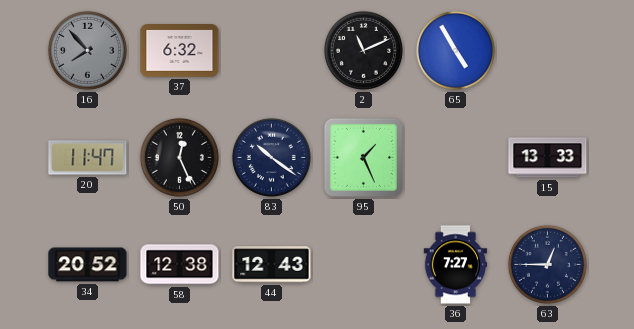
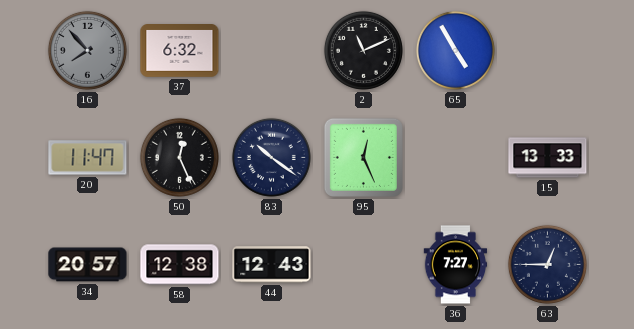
95: 1:26 -> 12:26
34: 20:52 -> 20:57
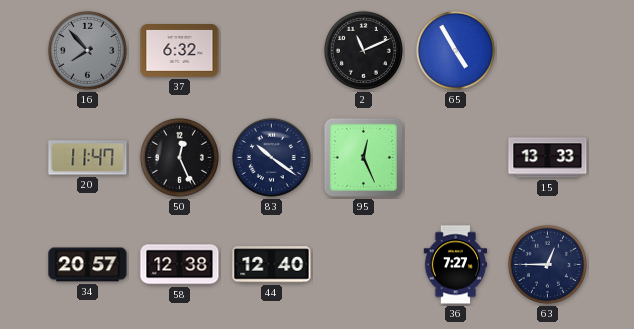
44: 12:43 -> 12:40
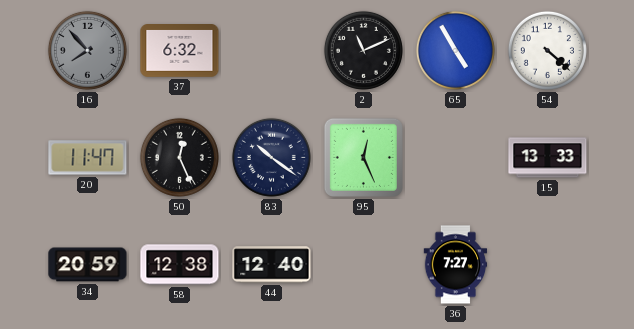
54: none -> 4:22
34: 20:57 -> 20:59
63: 12:45 -> none
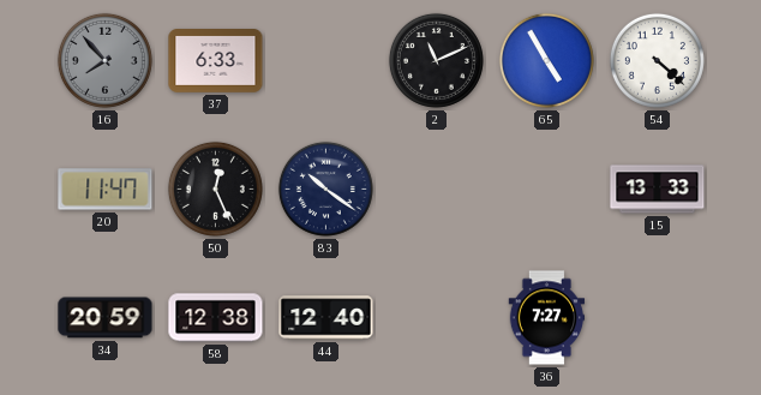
37: 6:32 -> 6:33
95: 12:26 -> none
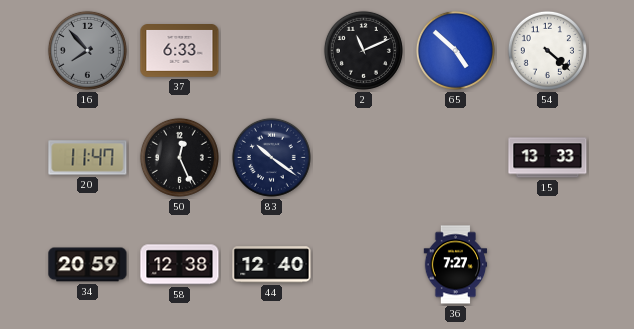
65: 4:55 -> 4:52
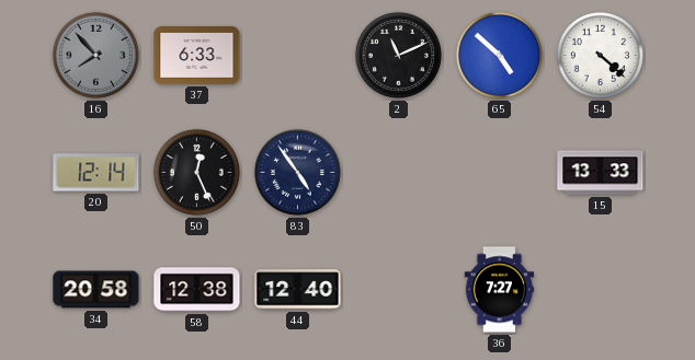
20: 11:47 -> 12:14
83: 10:21 -> 4:54
34: 20:59 -> 20:58
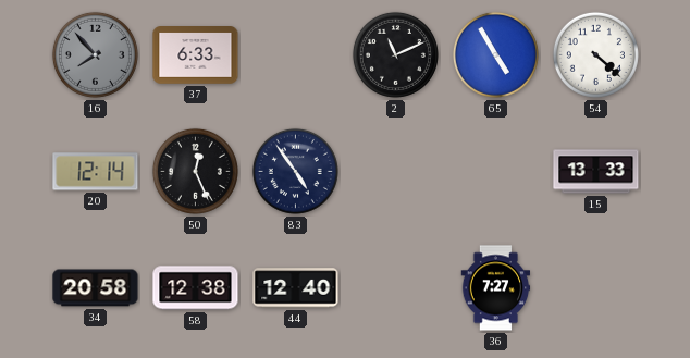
65: 4:52 -> 4:55
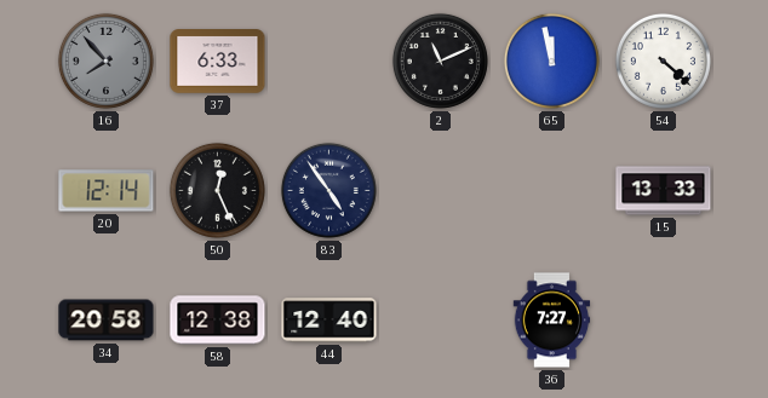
65: 4:55 -> 11:58
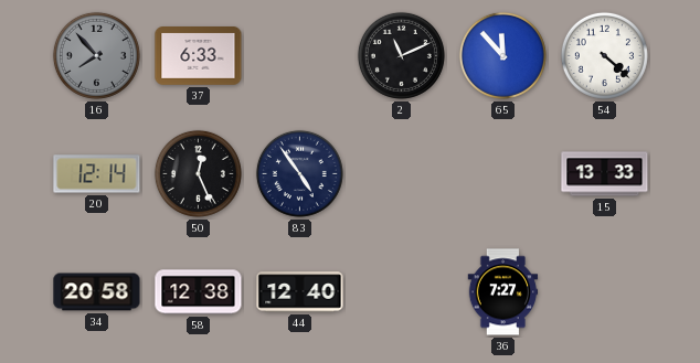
65: 11:58 -> 11:53
